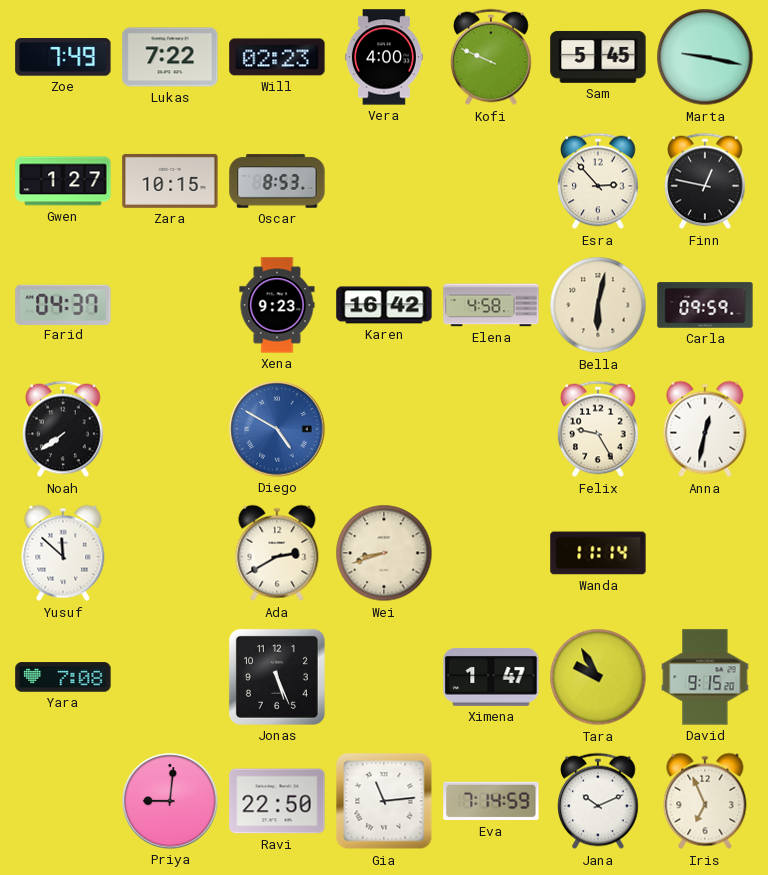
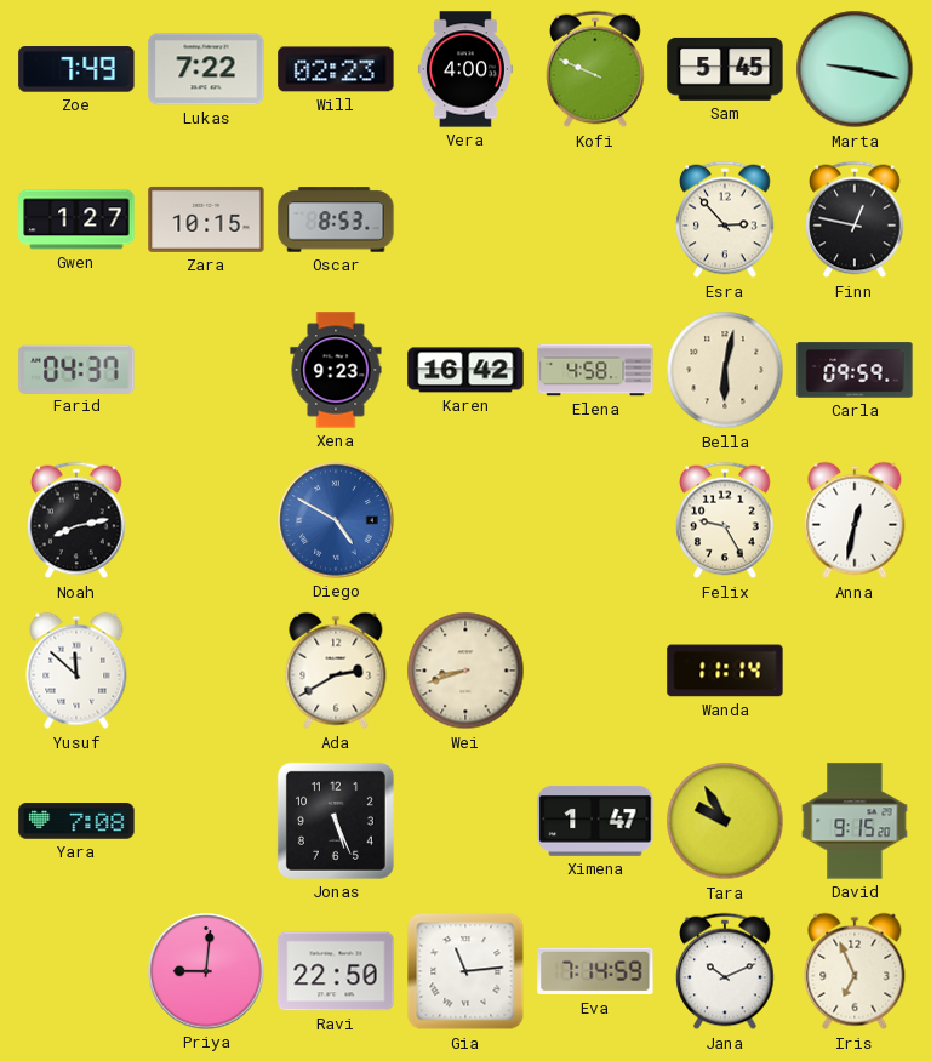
Noah: 7:39 -> 8:13
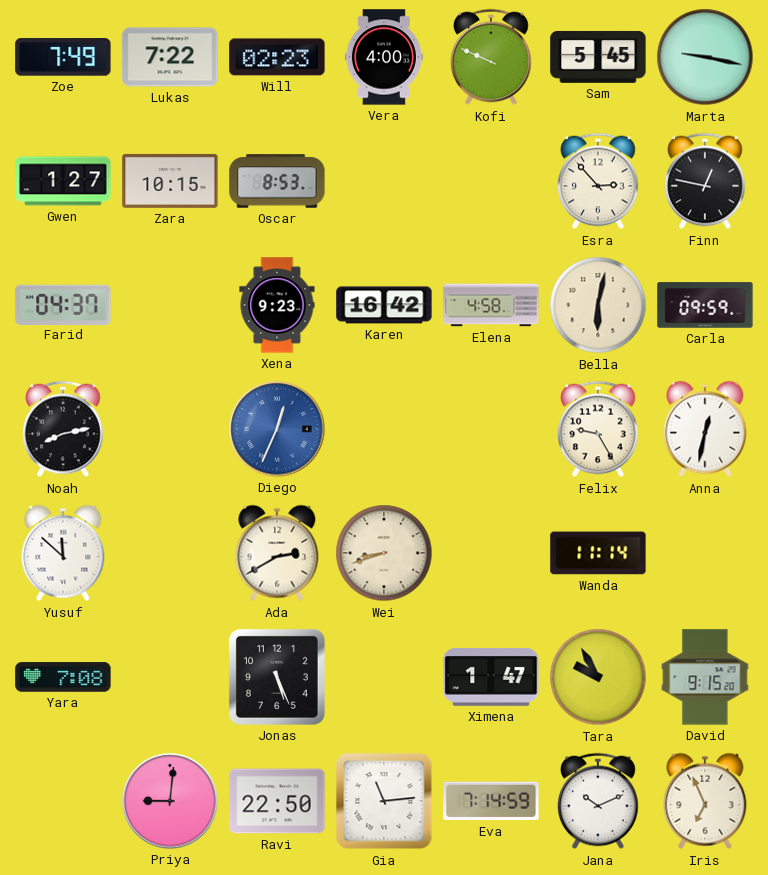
Diego: 4:50 -> 12:34
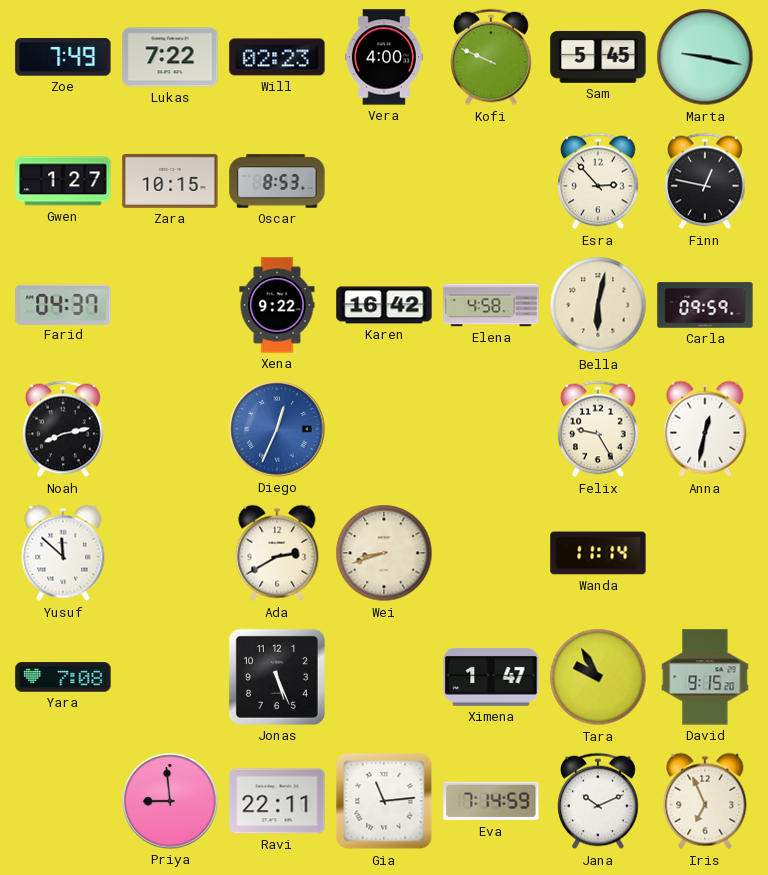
Xena: 9:23 -> 9:22
Priya: 9:01 -> 8:59
Ravi: 22:50 -> 22:11
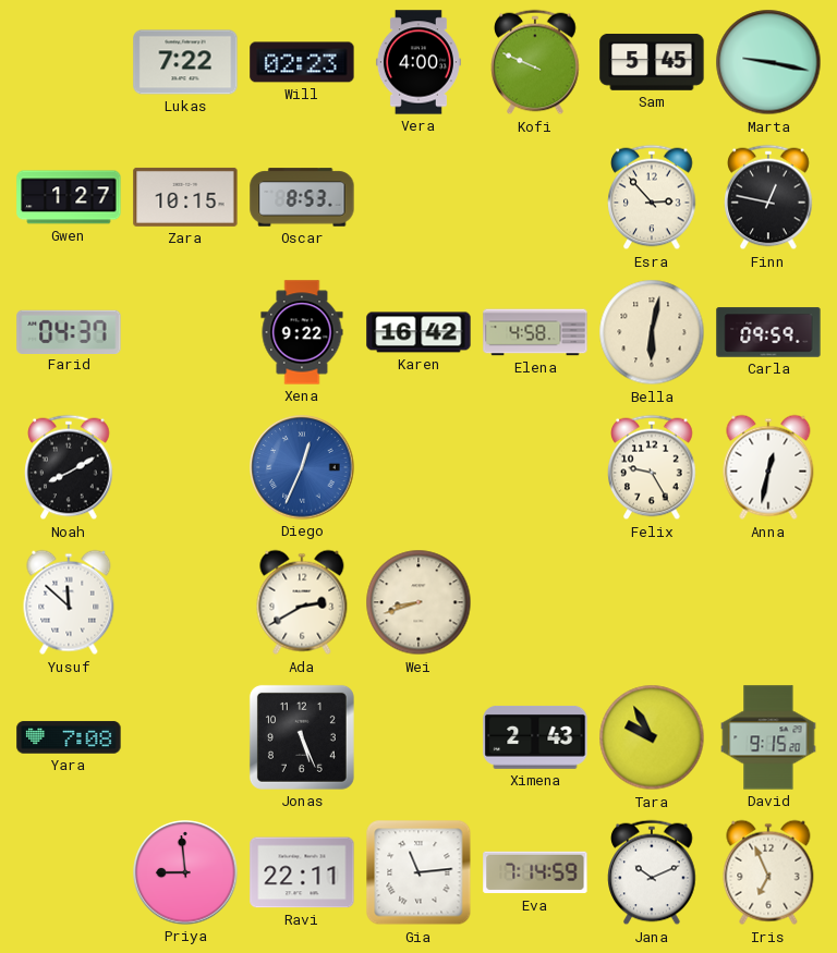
Zoe: 7:49 -> none
Noah: 8:13 -> 8:10
Wanda: 11:14 -> none
Ximena: 1:47 -> 2:43
